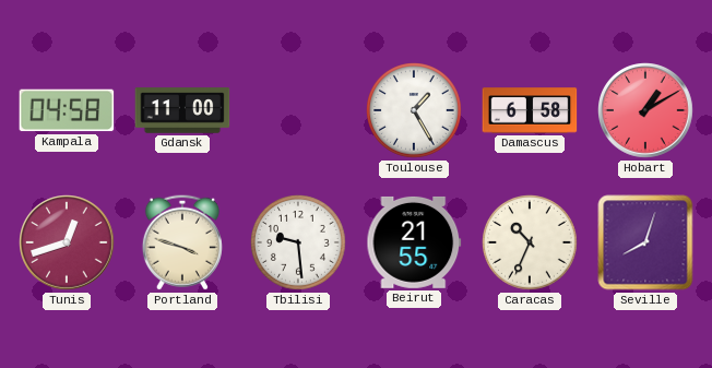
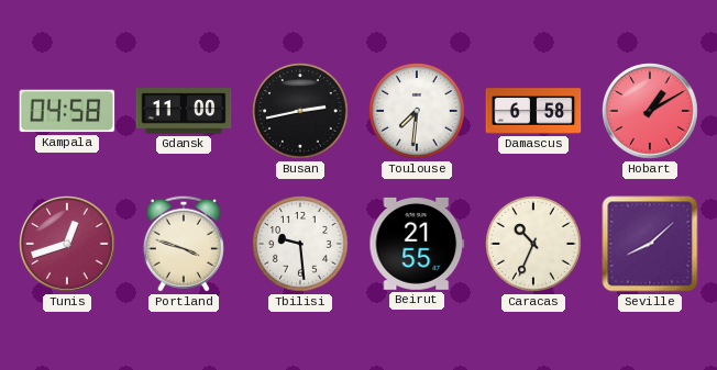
Busan: none -> 2:43
Toulouse: 1:25 -> 7:31
Seville: 8:03 -> 8:08
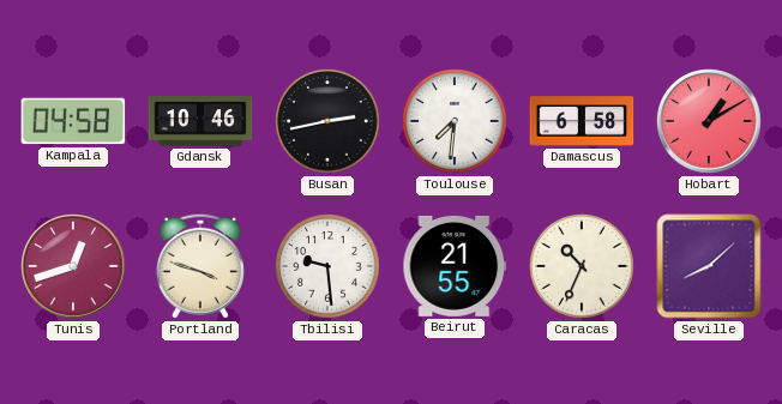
Gdansk: 11:00 -> 10:46
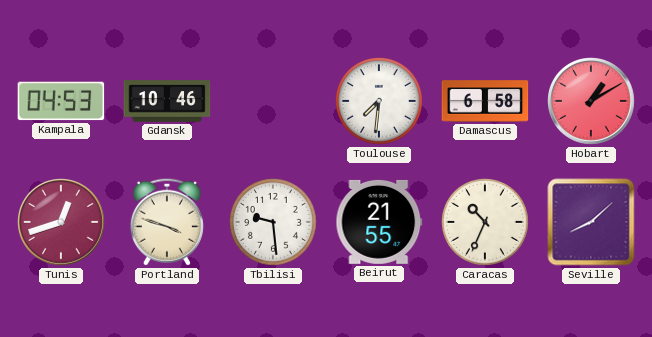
Kampala: 04:58 -> 04:53
Busan: 2:43 -> none
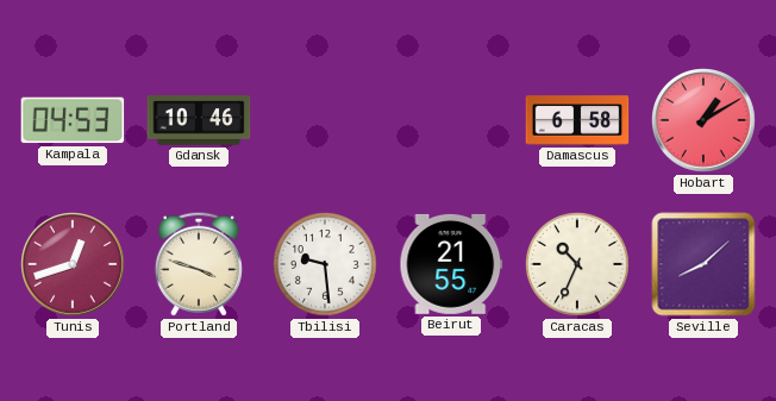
Toulouse: 7:31 -> none
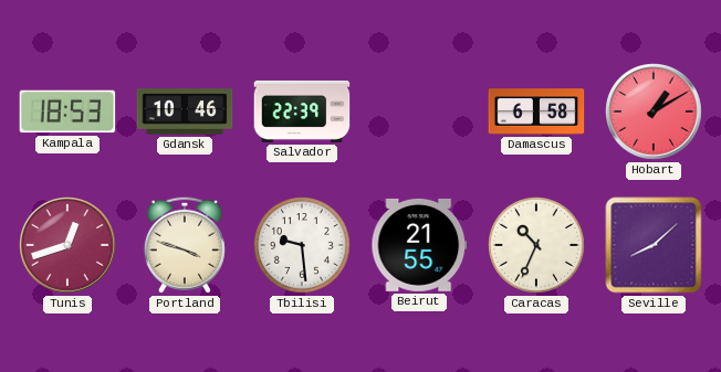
Kampala: 04:53 -> 18:53
Salvador: none -> 22:39
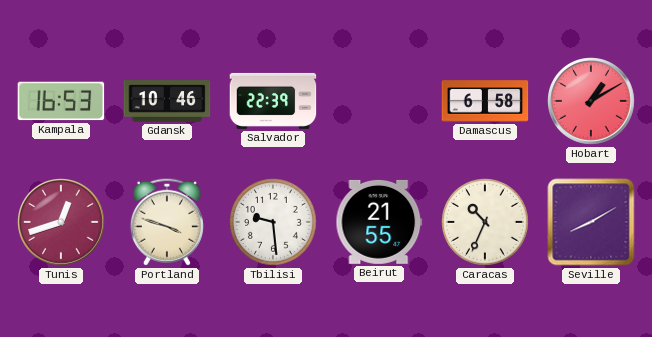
Kampala: 18:53 -> 16:53
Seville: 8:08 -> 8:10
